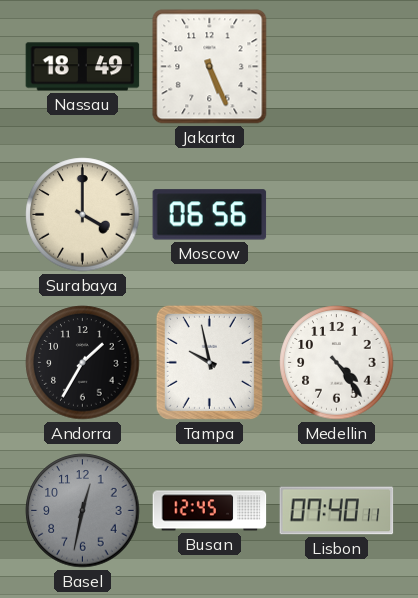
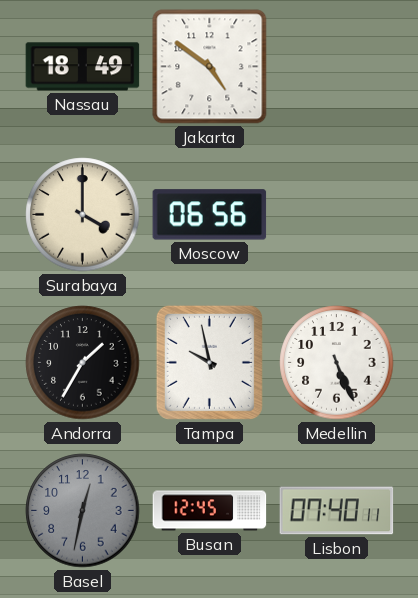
Jakarta: 5:26 -> 4:51
Medellin: 4:24 -> 5:26
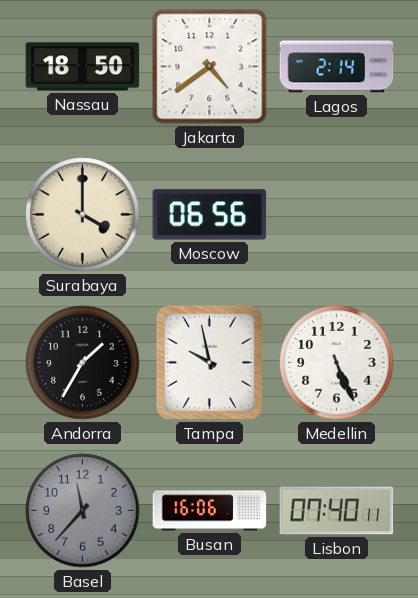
Nassau: 18:49 -> 18:50
Jakarta: 4:51 -> 4:39
Lagos: none -> 2:14
Basel: 12:32 -> 11:37
Busan: 12:45 -> 16:06
